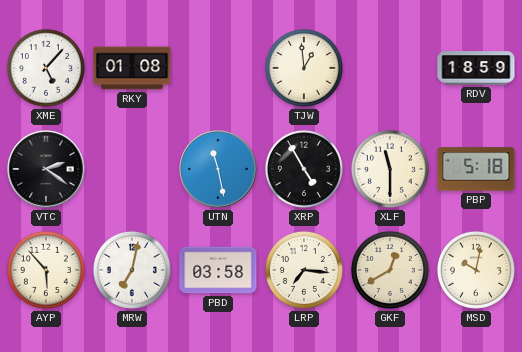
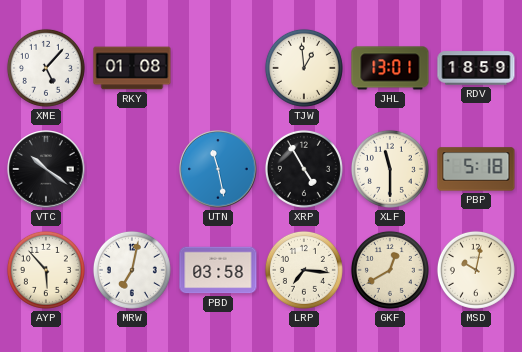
JHL: none -> 13:01
VTC: 2:21 -> 10:21
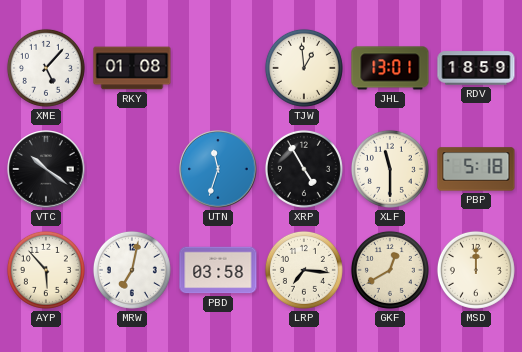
UTN: 11:28 -> 11:33
MSD: 10:02 -> 12:00
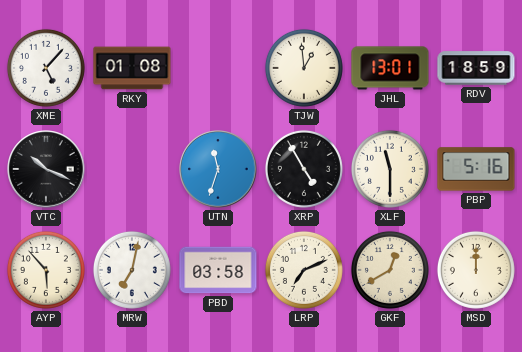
VTC: 10:21 -> 10:19
PBP: 5:18 -> 5:16
LRP: 7:16 -> 7:11
